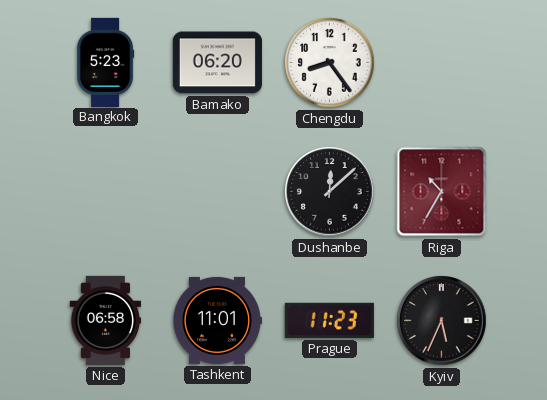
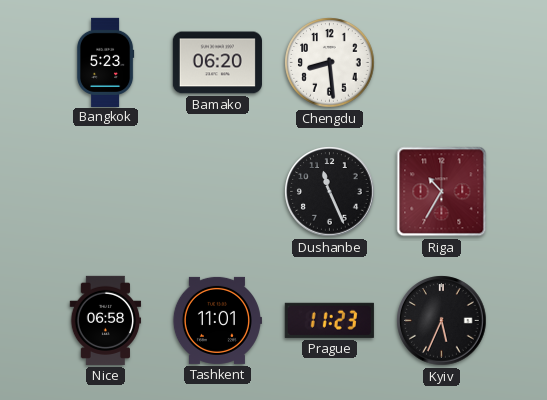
Chengdu: 8:24 -> 8:29
Dushanbe: 12:08 -> 11:26
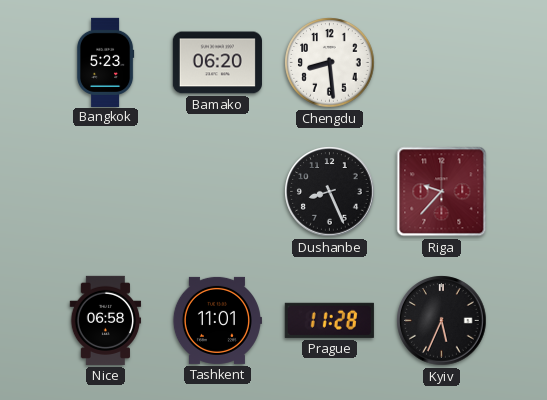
Dushanbe: 11:26 -> 8:26
Riga: 10:35 -> 9:37
Prague: 11:23 -> 11:28
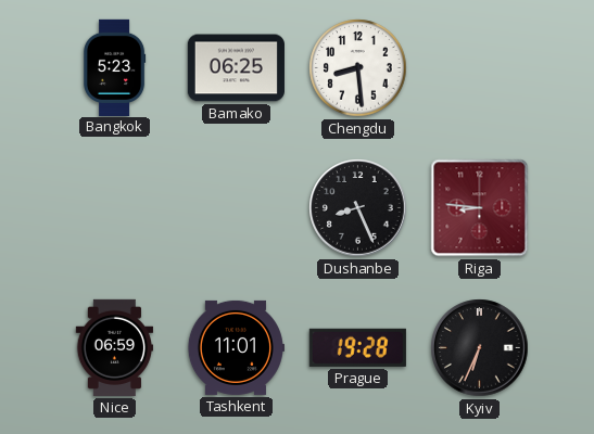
Bamako: 06:20 -> 06:25
Riga: 9:37 -> 8:46
Nice: 06:58 -> 06:59
Prague: 11:28 -> 19:28
Kyiv: 5:34 -> 6:34
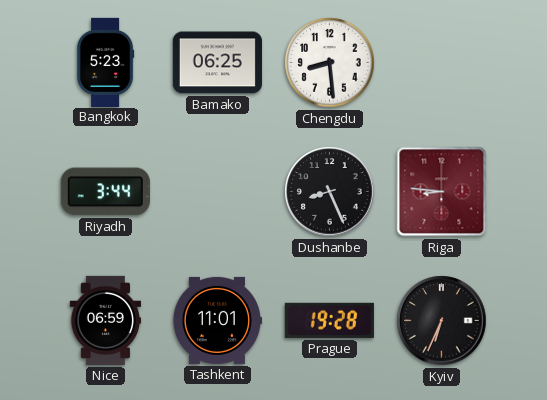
Riyadh: none -> 3:44
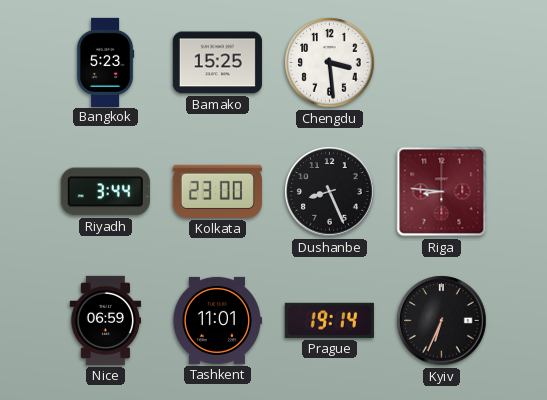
Bamako: 06:25 -> 15:25
Chengdu: 8:29 -> 3:29
Kolkata: none -> 23:00
Prague: 19:28 -> 19:14
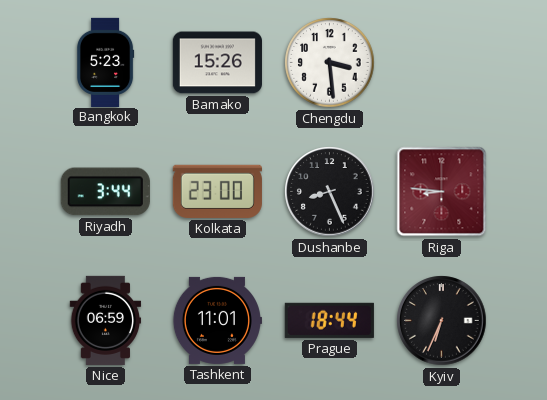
Bamako: 15:25 -> 15:26
Prague: 19:14 -> 18:44
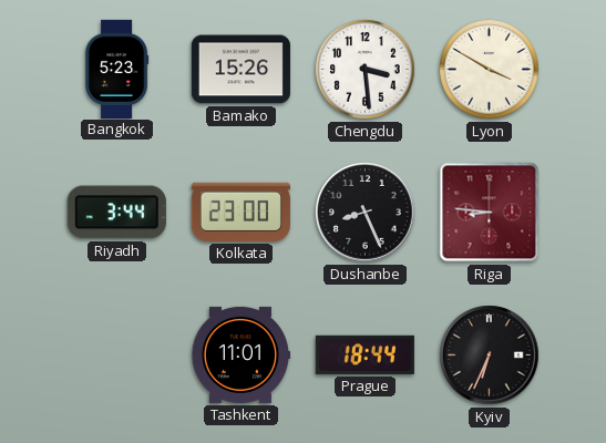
Lyon: none -> 3:50
Nice: 06:59 -> none
